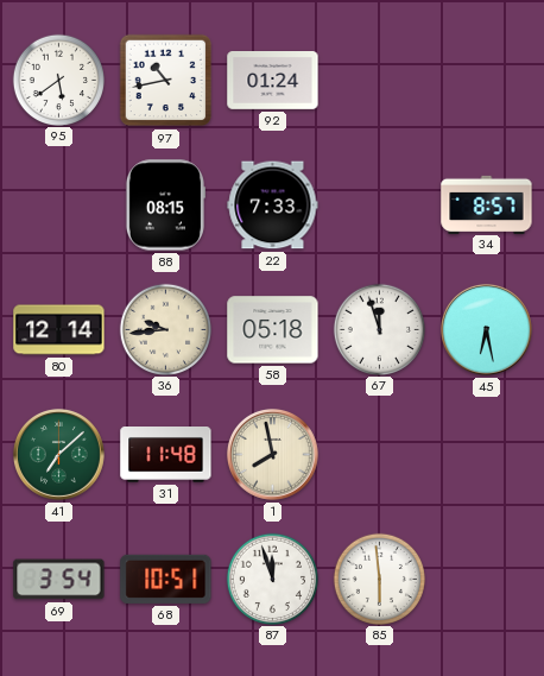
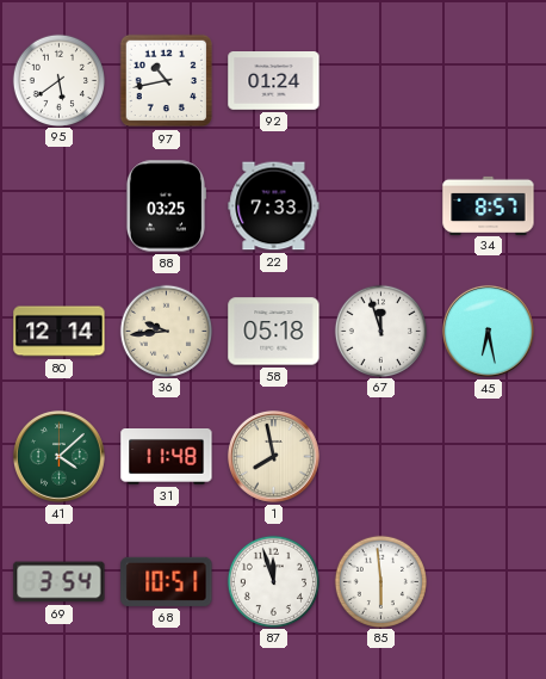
88: 08:15 -> 03:25
41: 7:08 -> 4:08
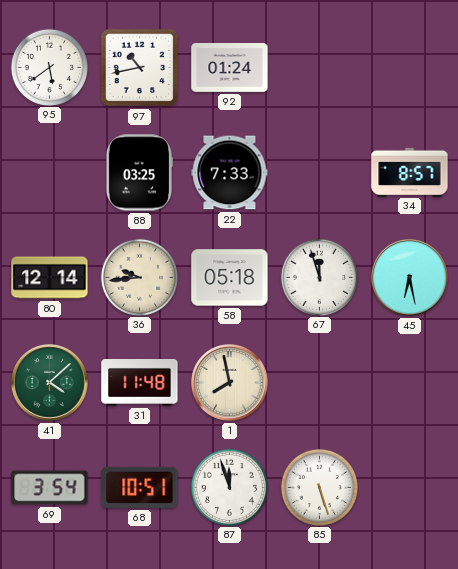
85: 5:59 -> 5:27
